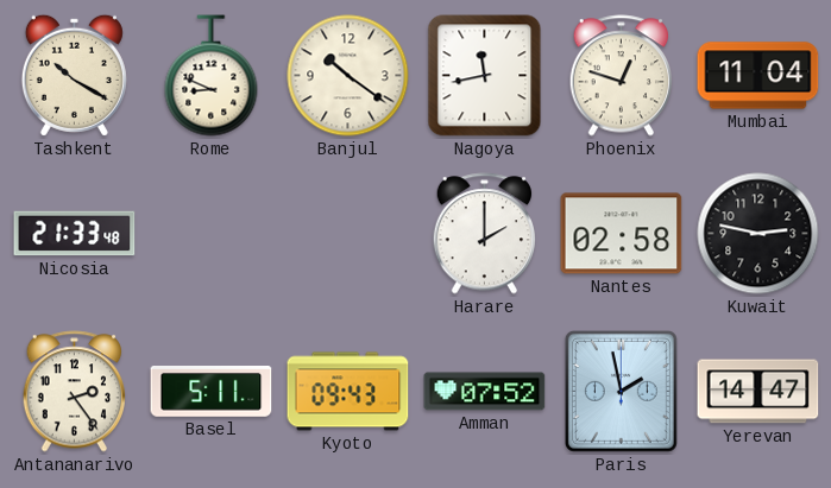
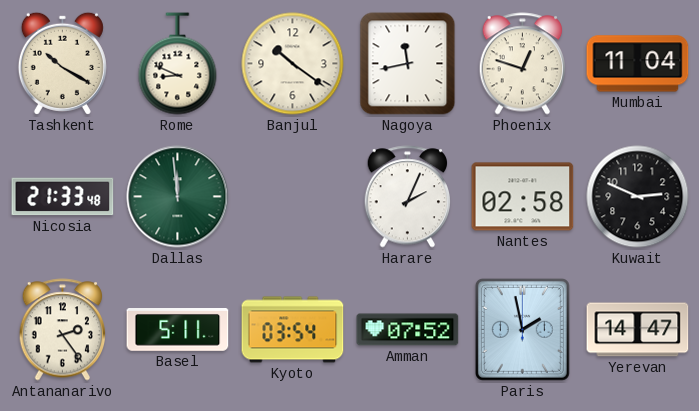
Dallas: none -> 11:59
Harare: 2:00 -> 2:04
Kuwait: 2:47 -> 2:49
Kyoto: 09:43 -> 03:54
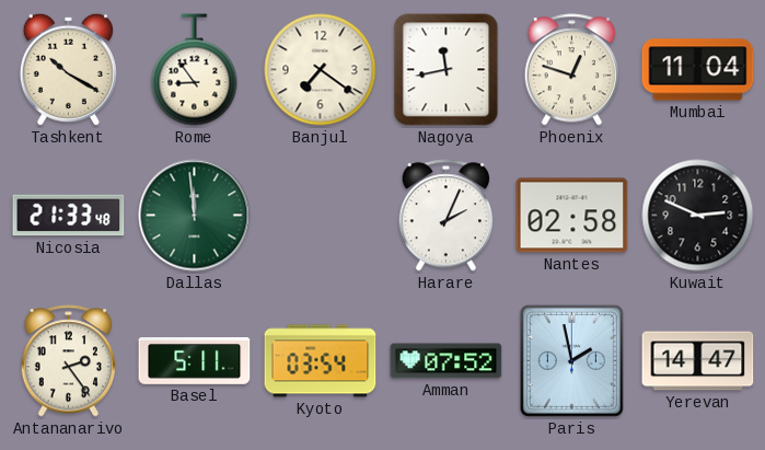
Rome: 8:49 -> 8:54
Banjul: 10:21 -> 7:21
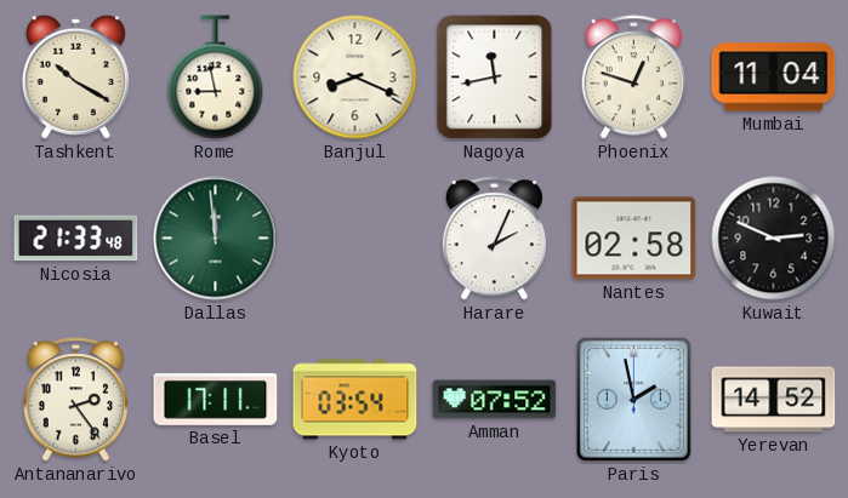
Rome: 8:54 -> 8:58
Banjul: 7:21 -> 8:19
Basel: 5:11 -> 17:11
Yerevan: 14:47 -> 14:52
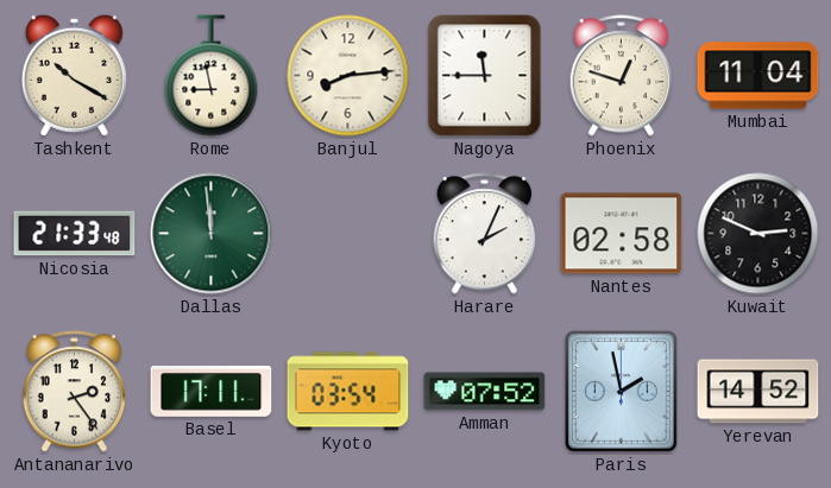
Banjul: 8:19 -> 8:14
Nagoya: 11:43 -> 11:45
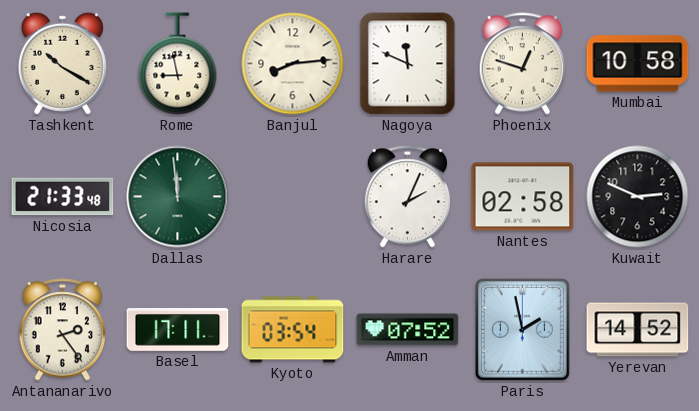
Nagoya: 11:45 -> 11:49
Mumbai: 11:04 -> 10:58
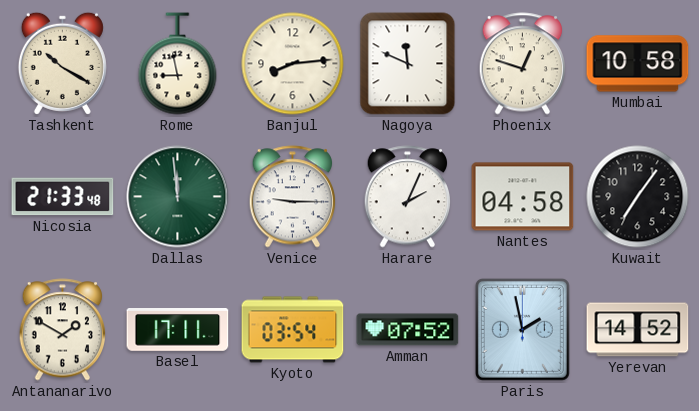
Venice: none -> 9:15
Nantes: 02:58 -> 04:58
Kuwait: 2:49 -> 7:06
Antananarivo: 2:24 -> 1:50
